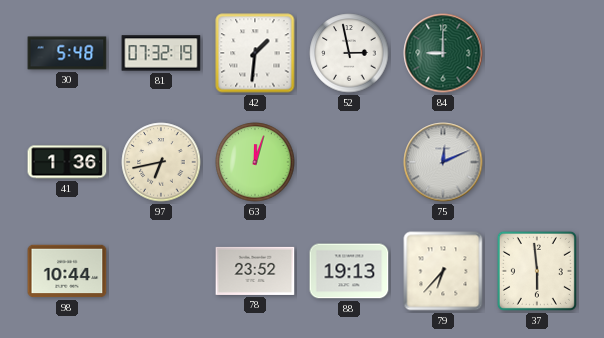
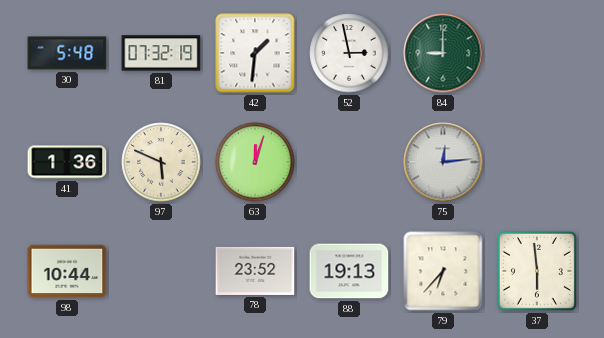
97: 6:43 -> 5:49
75: 12:11 -> 12:14
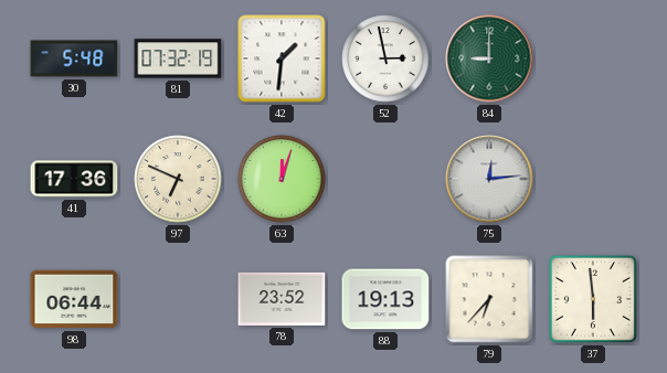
41: 1:36 -> 17:36
97: 5:49 -> 6:49
98: 10:44 -> 06:44
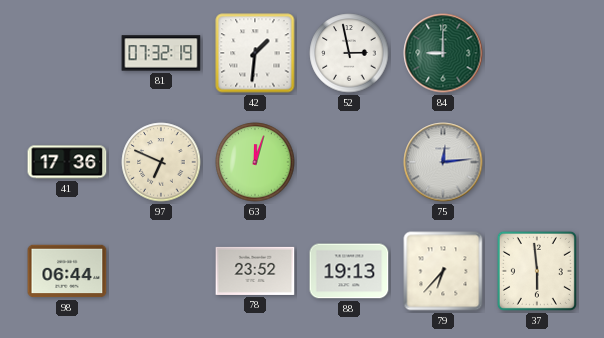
30: 5:48 -> none
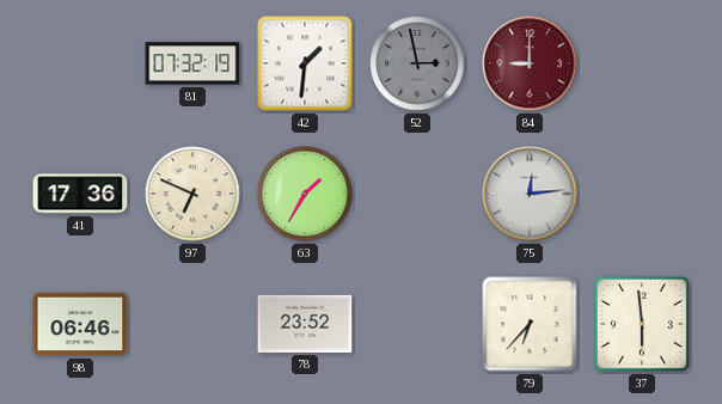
52 dial: white -> grey
84 dial: green -> burgundy
63: 12:03 -> 1:35
98: 06:44 -> 06:46
88: 19:13 -> none
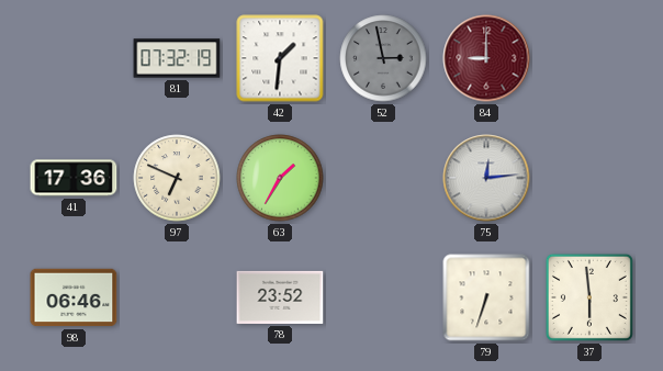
79: 6:37 -> 6:33
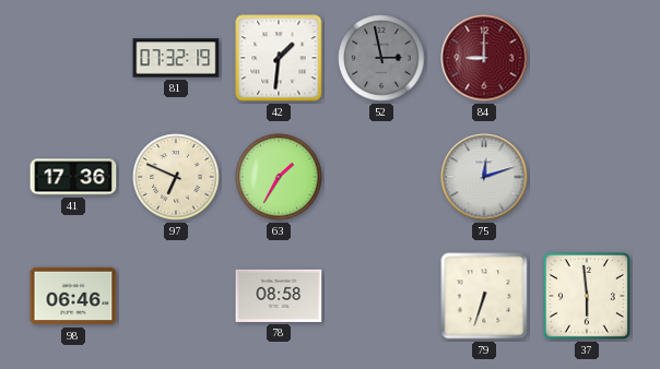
75: 12:14 -> 12:12
78: 23:52 -> 08:58
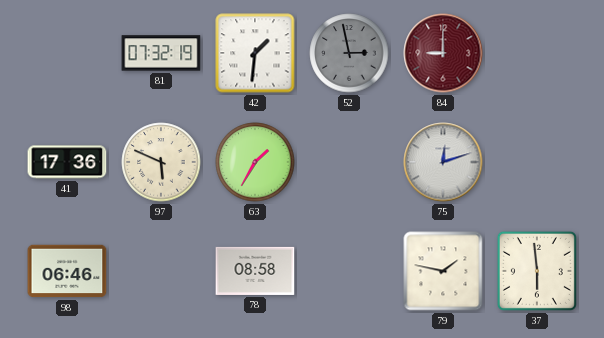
97: 6:49 -> 5:49
79: 6:33 -> 1:47
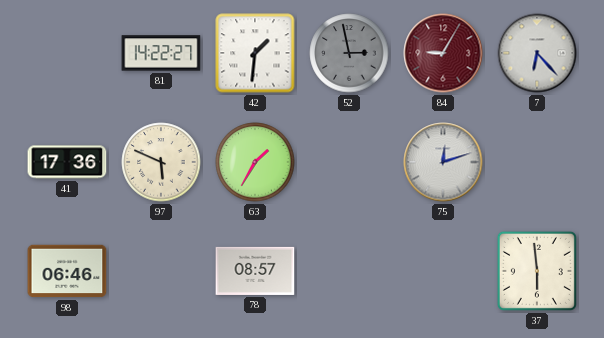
81: 07:32 -> 14:22
84: 9:00 -> 9:05
7: none -> 6:23
78: 08:58 -> 08:57
79: 1:47 -> none
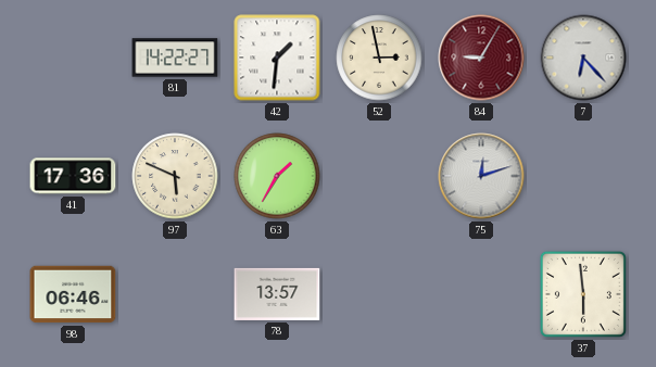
52 dial: grey -> cream
78: 08:57 -> 13:57
